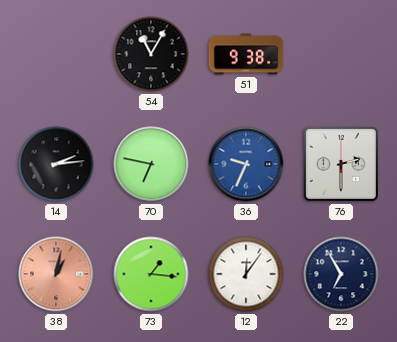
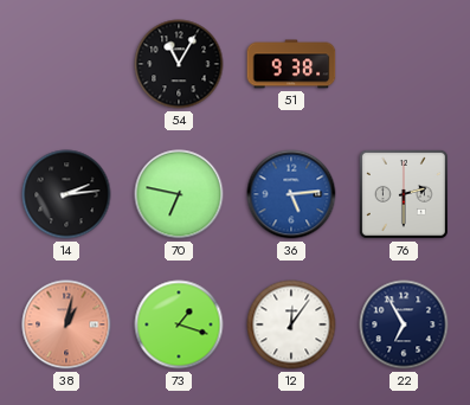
36: 9:34 -> 5:14
73: 1:16 -> 1:18
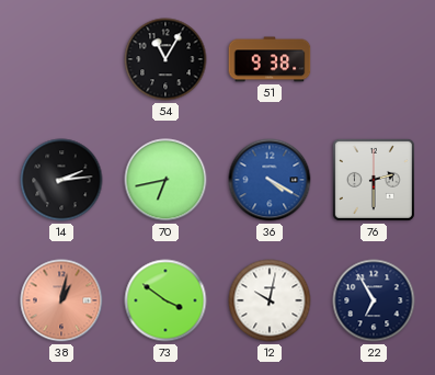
70: 6:47 -> 6:43
36: 5:14 -> 4:20
73: 1:18 -> 3:51
12: 12:06 -> 10:02
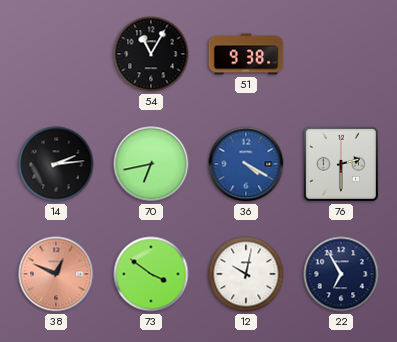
38: 1:02 -> 12:49
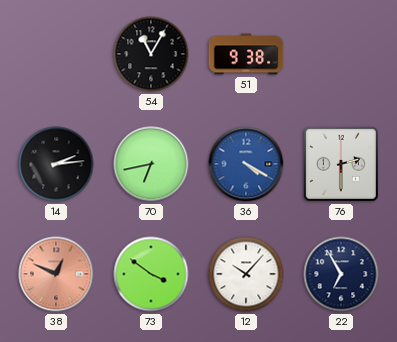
12: 10:02 -> 10:07
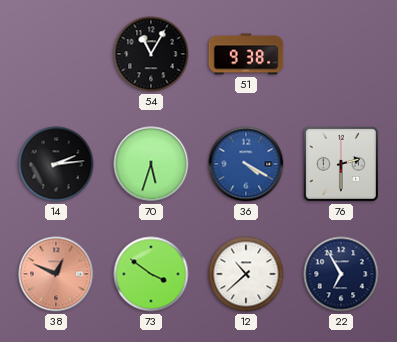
70: 6:43 -> 5:33
12: 10:07 -> 10:38
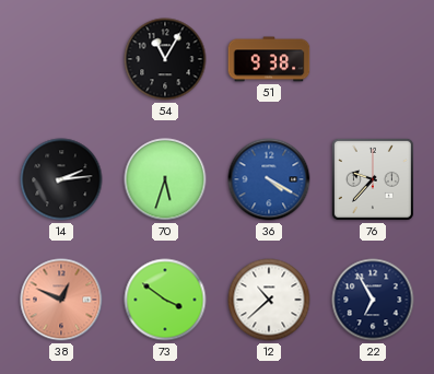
76: 2:30 -> 9:37
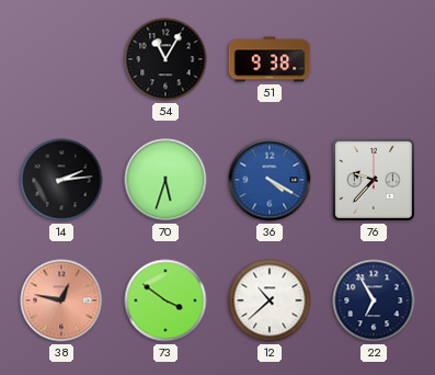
38: 12:49 -> 12:47
